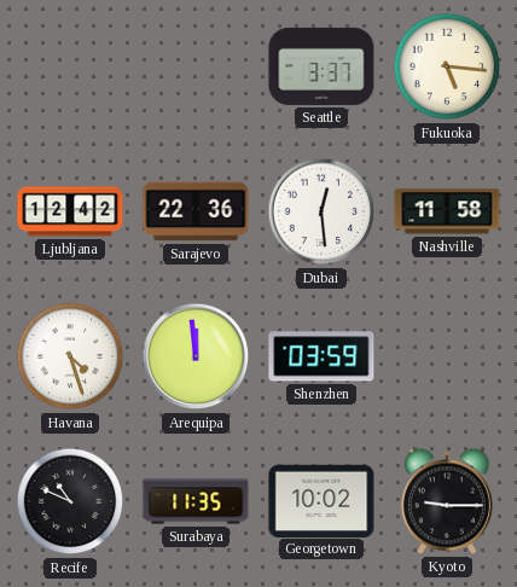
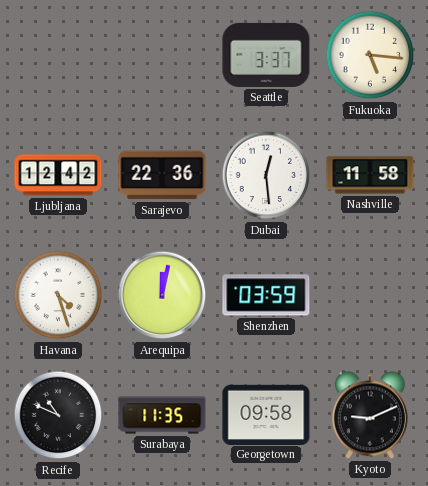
Arequipa: 11:59 -> 12:02
Georgetown: 10:02 -> 09:58
Kyoto: 9:15 -> 9:11
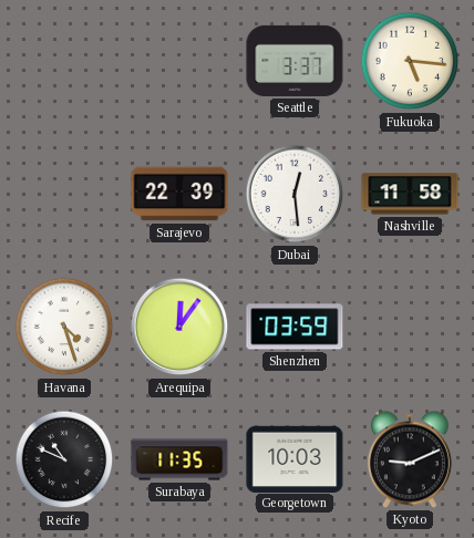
Ljubljana: 12:42 -> none
Sarajevo: 22:36 -> 22:39
Arequipa: 12:02 -> 12:06
Georgetown: 09:58 -> 10:03
